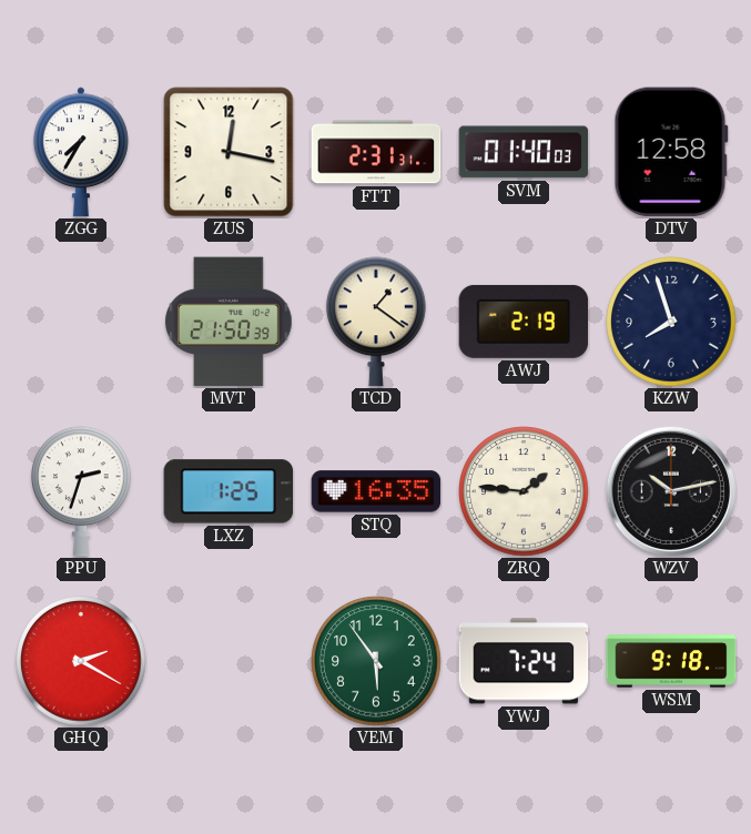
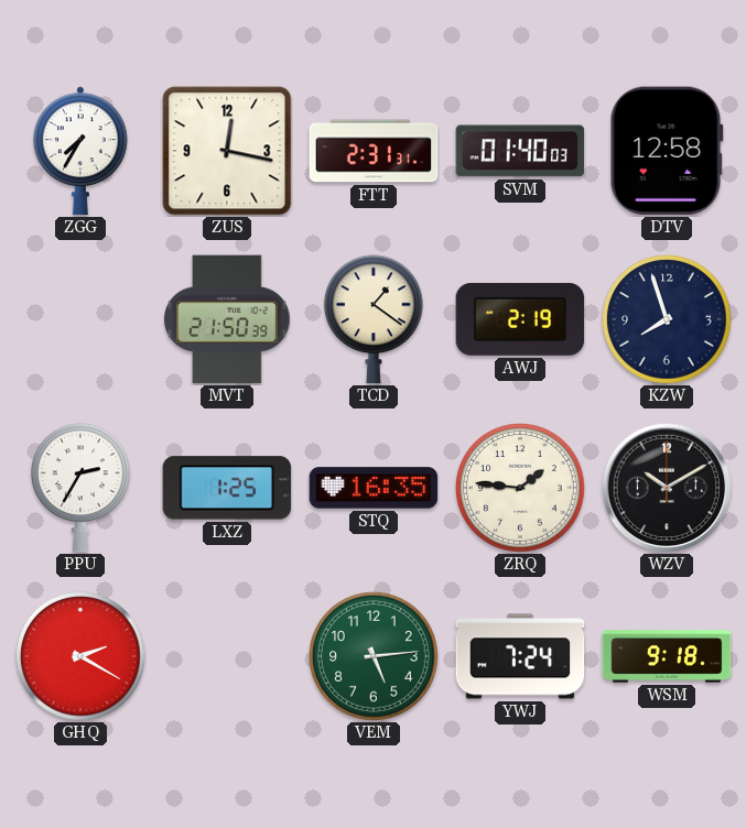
PPU: 2:33 -> 2:35
WZV: 10:13 -> 10:10
VEM: 5:54 -> 5:14
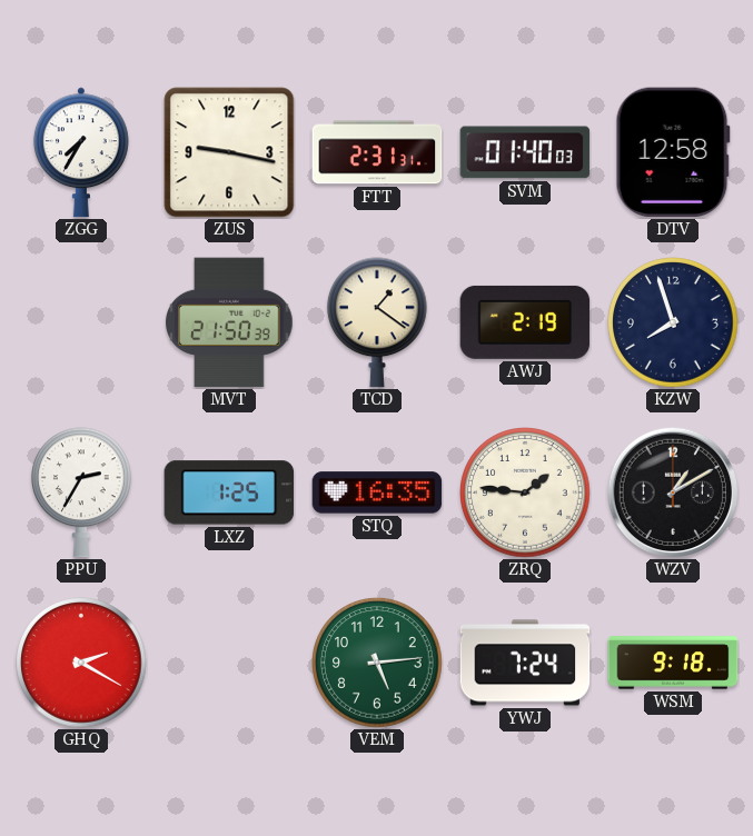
ZUS: 12:17 -> 9:17
WZV: 10:10 -> 1:10
